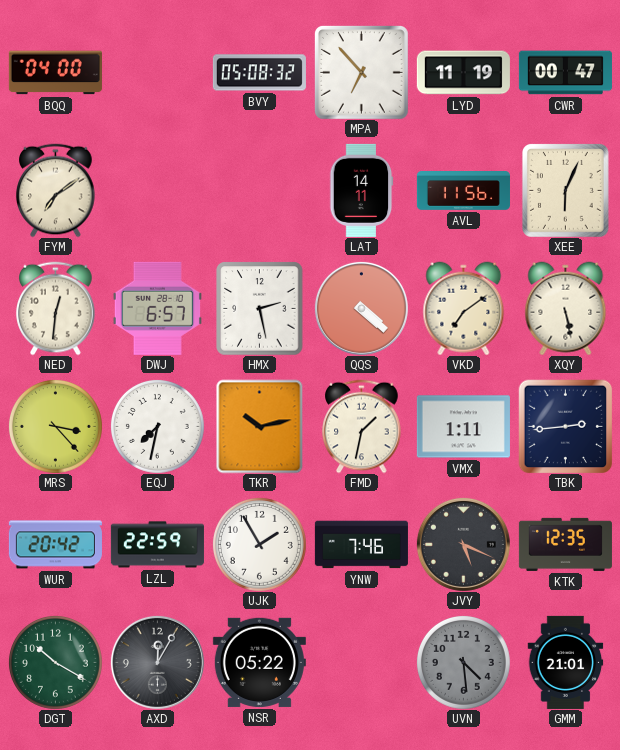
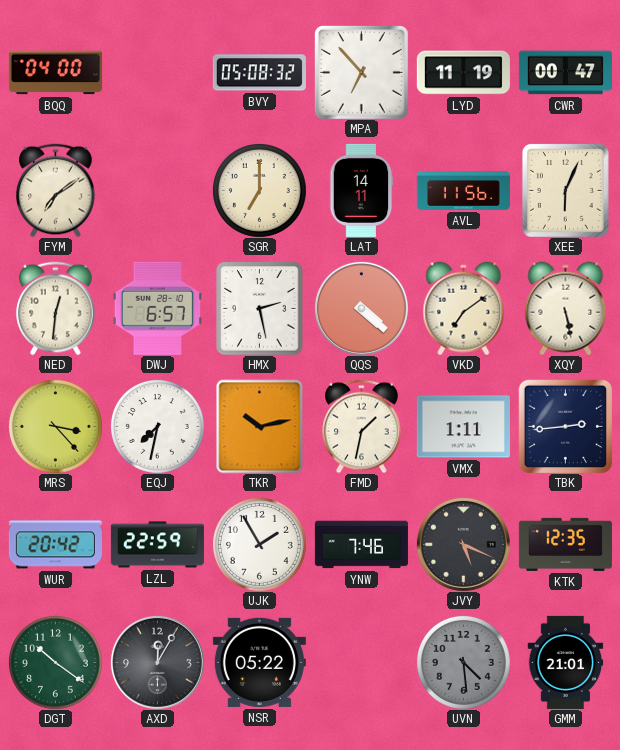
SGR: none -> 7:00
DGT: 10:20 -> 10:21
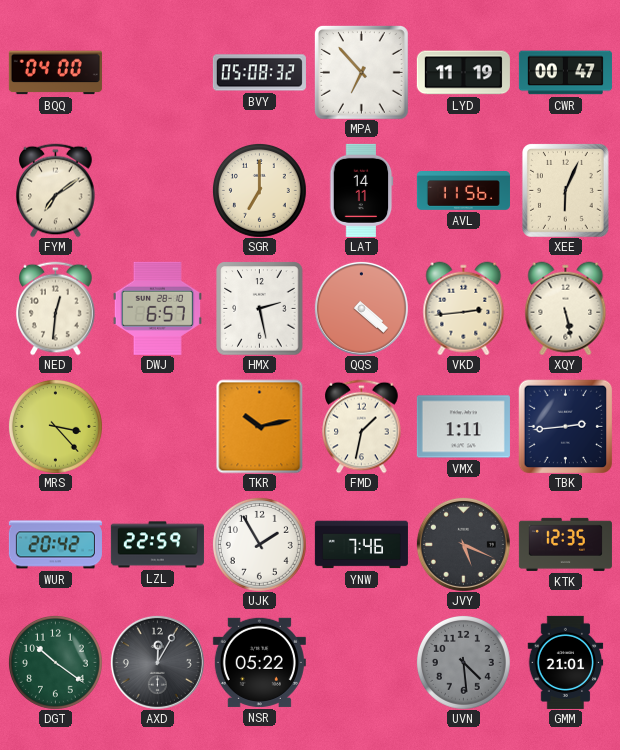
VKD: 7:09 -> 2:44
EQJ: 7:32 -> none
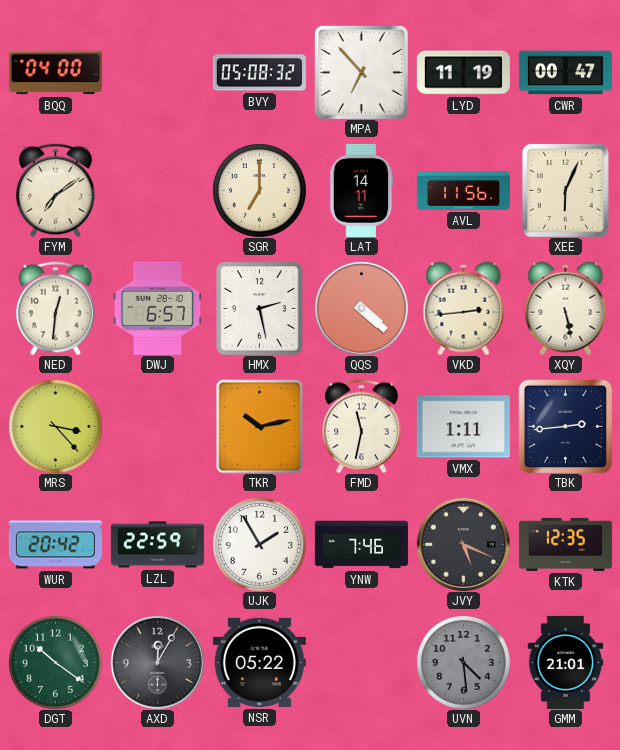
FMD: 1:32 -> 11:32
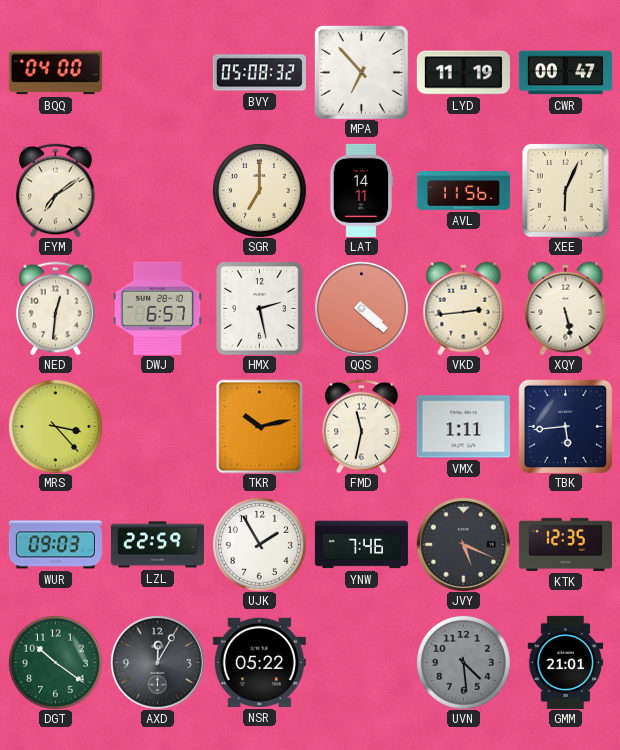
TBK: 2:44 -> 5:44
WUR: 20:42 -> 09:03
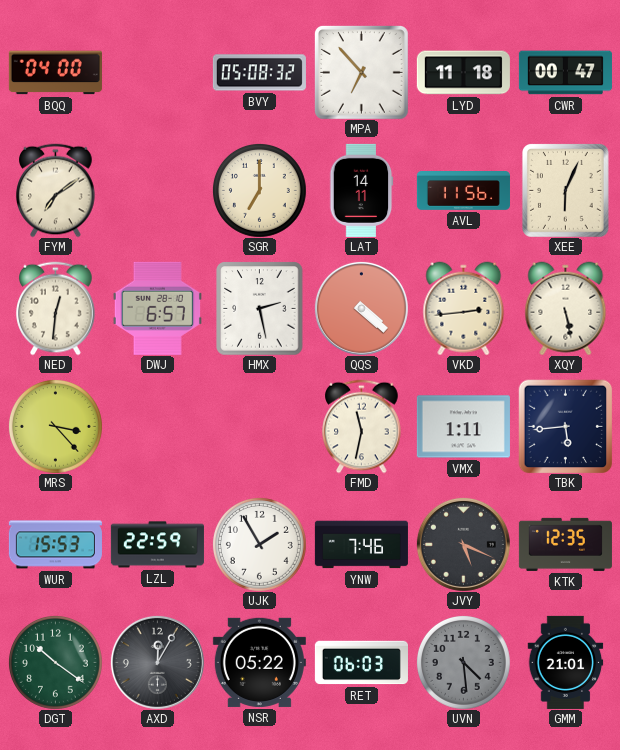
LYD: 11:19 -> 11:18
TKR: 10:13 -> none
WUR: 09:03 -> 15:53
RET: none -> 06:03
